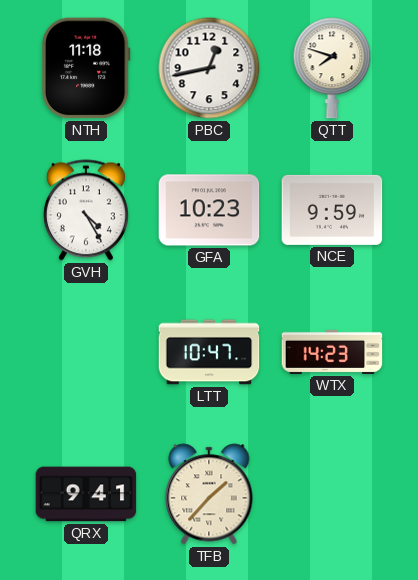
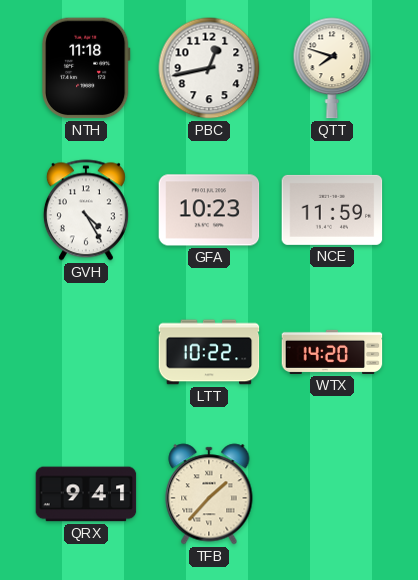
NCE: 9:59 -> 11:59
LTT: 10:47 -> 10:22
WTX: 14:23 -> 14:20
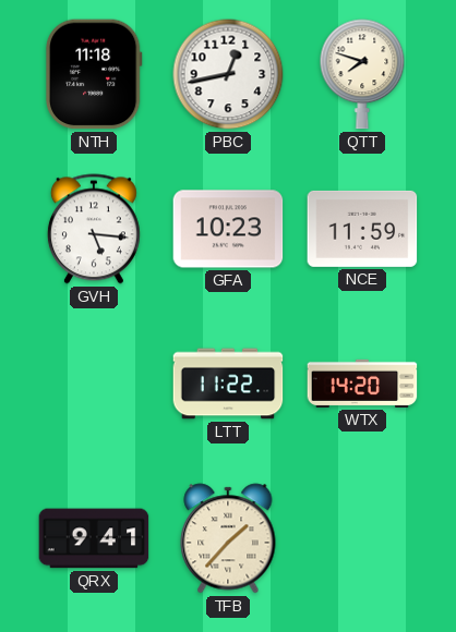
GVH: 4:25 -> 5:16
LTT: 10:22 -> 11:22
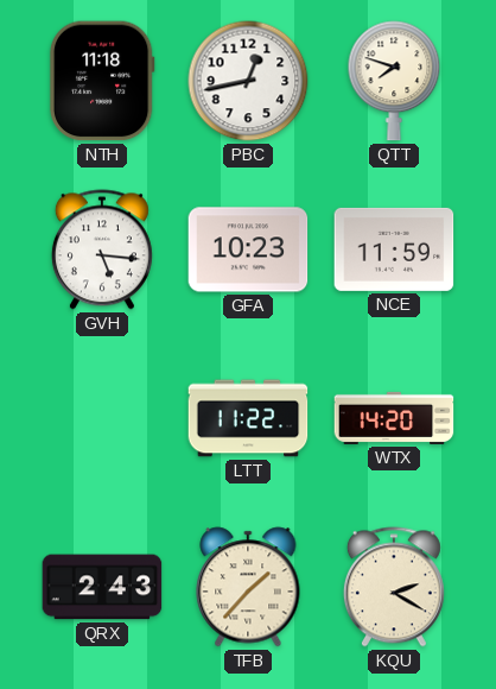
QRX: 9:41 -> 2:43
KQU: none -> 2:20
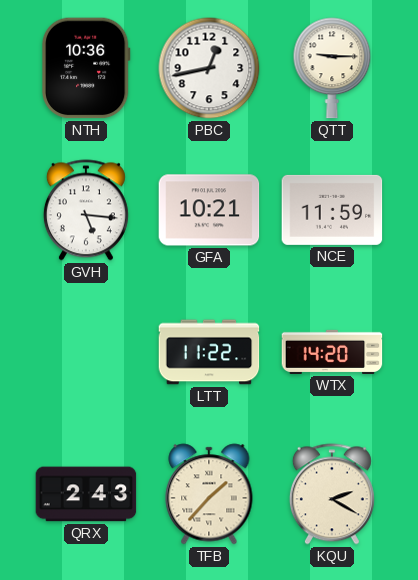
NTH: 11:18 -> 10:36
QTT: 7:48 -> 9:15
GFA: 10:23 -> 10:21
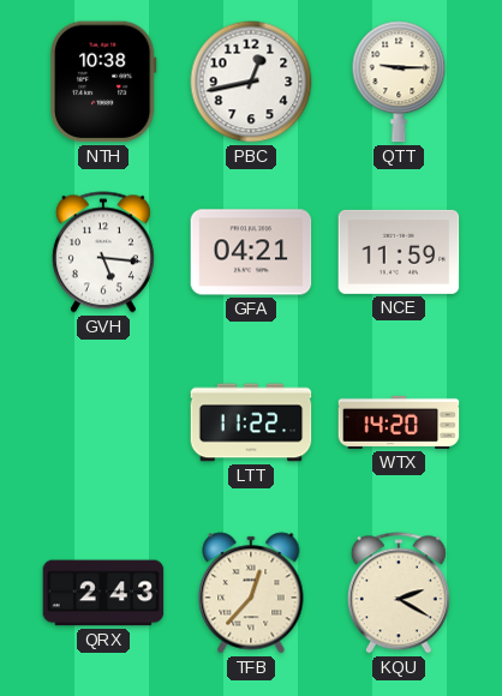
NTH: 10:36 -> 10:38
GFA: 10:21 -> 04:21
TFB: 1:37 -> 12:37
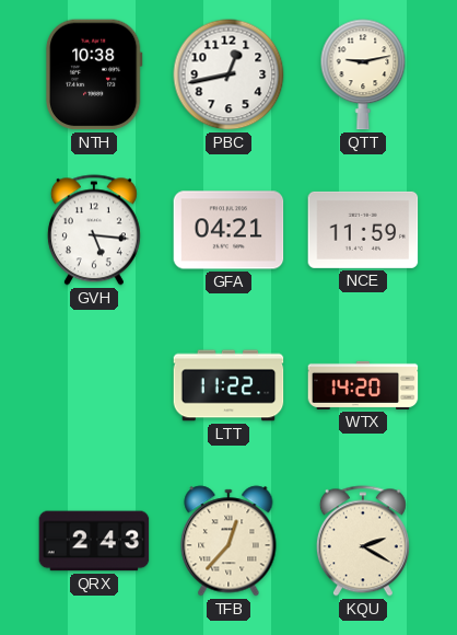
QTT: 9:15 -> 9:13
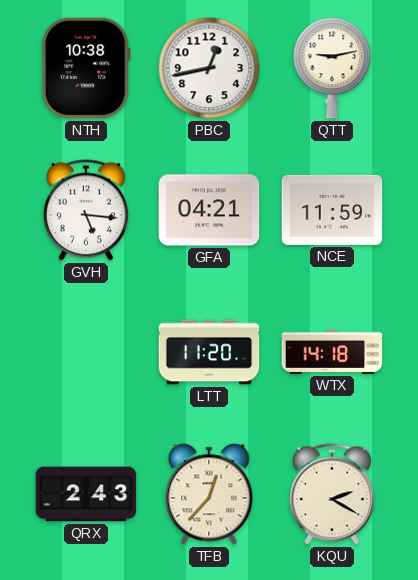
LTT: 11:22 -> 11:20
WTX: 14:20 -> 14:18
